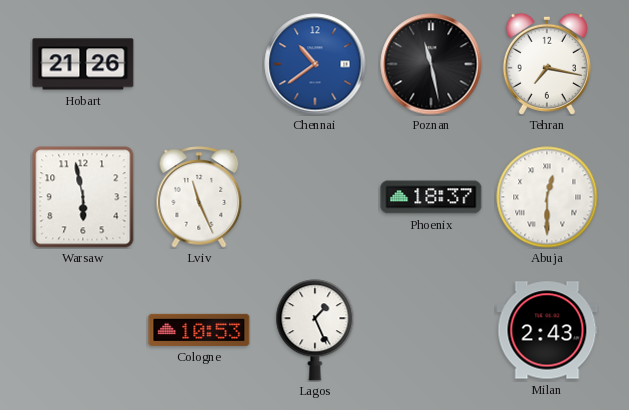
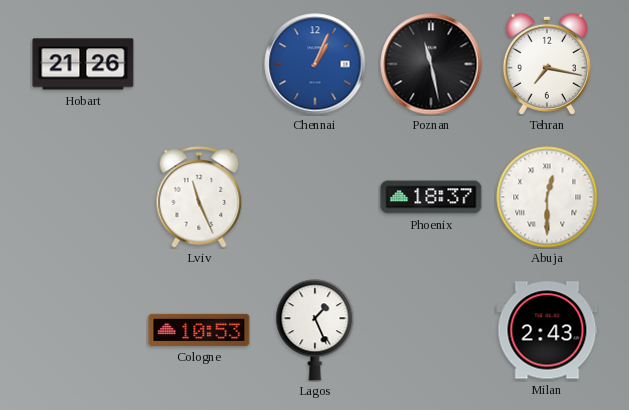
Chennai: 10:39 -> 1:04
Warsaw: 5:58 -> none
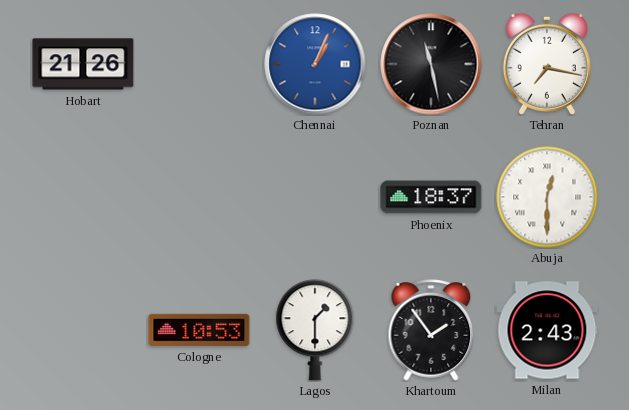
Lviv: 11:26 -> none
Lagos: 1:26 -> 1:30
Khartoum: none -> 1:54
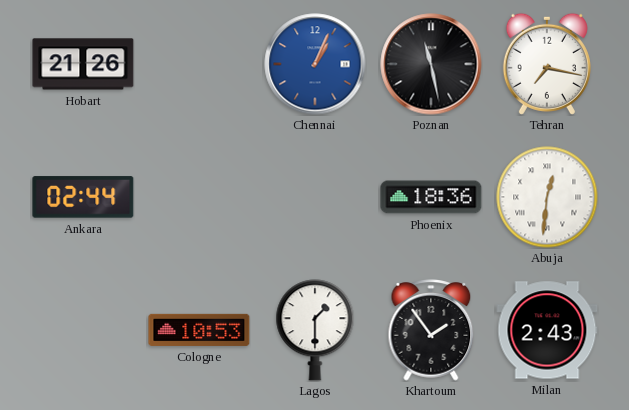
Ankara: none -> 02:44
Phoenix: 18:37 -> 18:36
Abuja: 12:30 -> 12:31
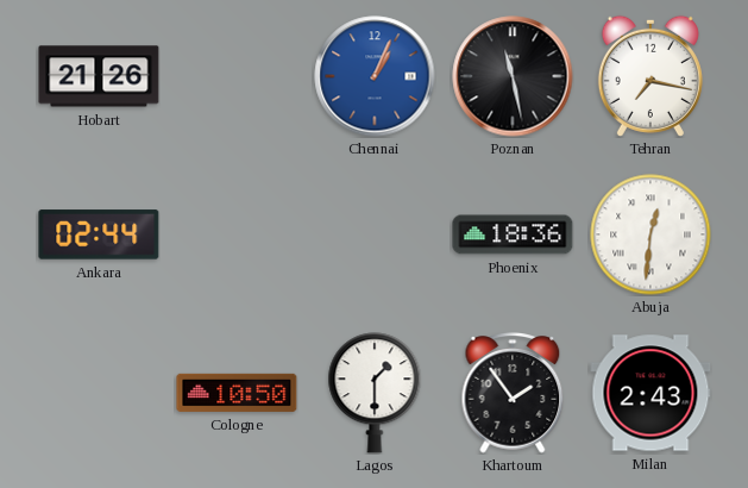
Cologne: 10:53 -> 10:50
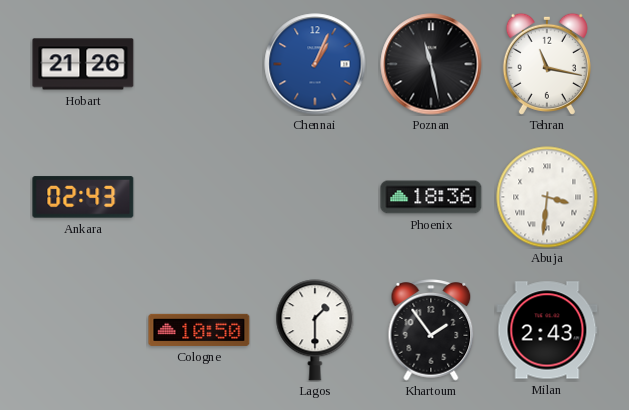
Tehran: 7:17 -> 11:17
Ankara: 02:44 -> 02:43
Abuja: 12:31 -> 3:31
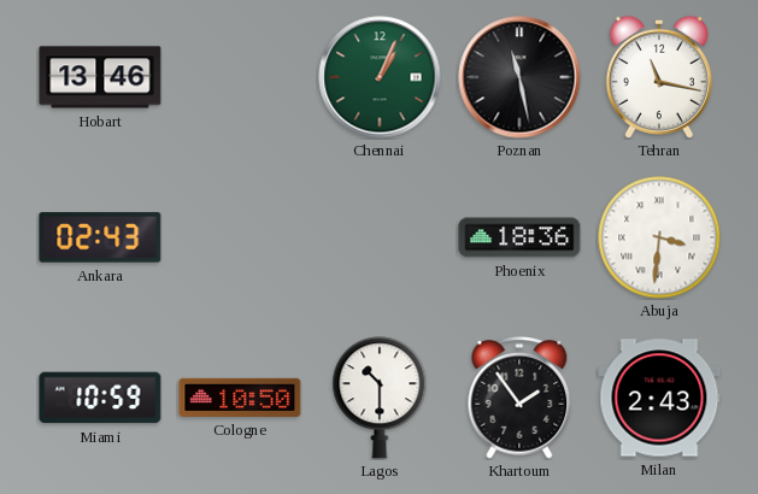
Hobart: 21:26 -> 13:46
Chennai dial: blue -> green
Miami: none -> 10:59
Lagos: 1:30 -> 10:30
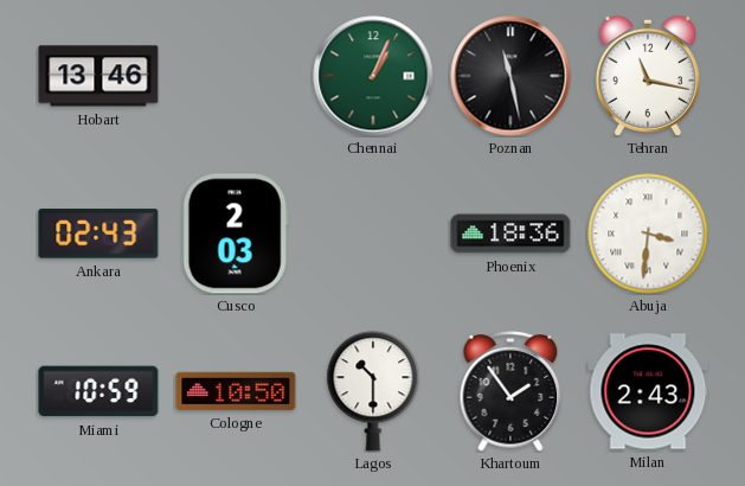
Cusco: none -> 2:03
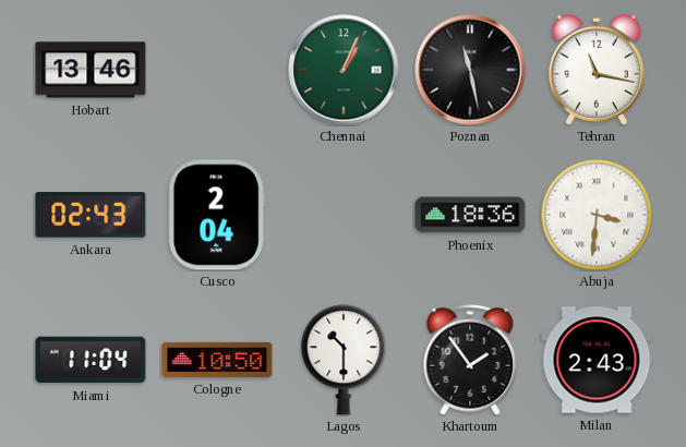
Cusco: 2:03 -> 2:04
Miami: 10:59 -> 11:04
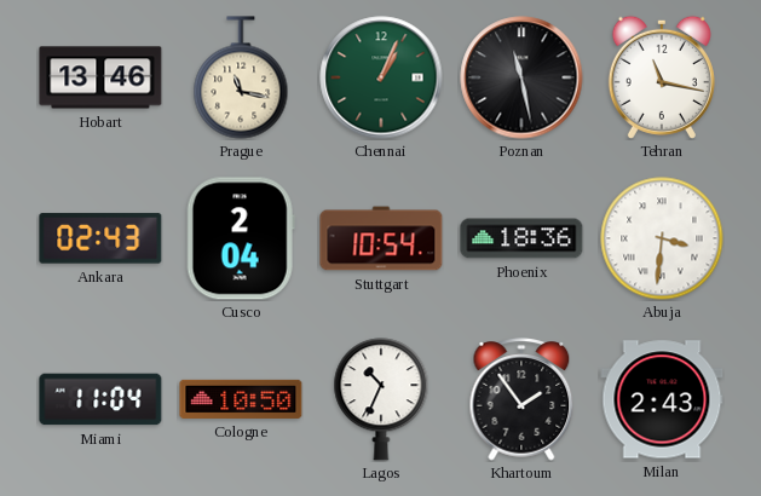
Prague: none -> 11:17
Stuttgart: none -> 10:54
Lagos: 10:30 -> 10:34
